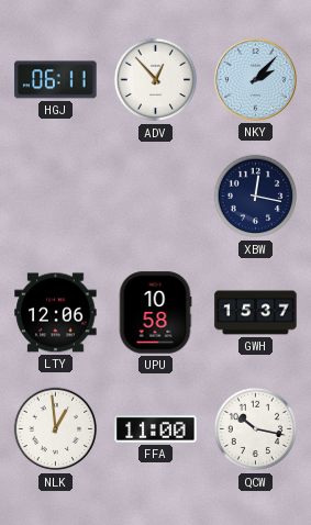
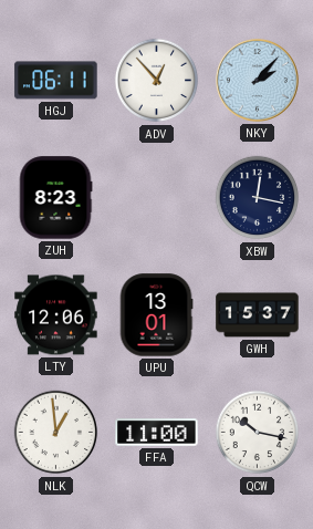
ZUH: none -> 8:23
UPU: 10:58 -> 13:01
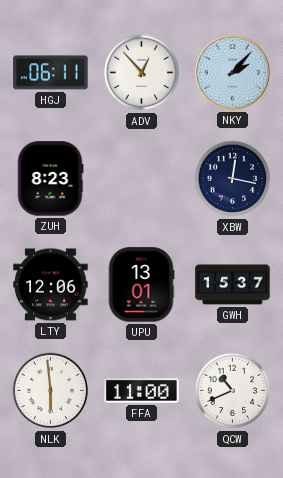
NLK: 12:59 -> 5:59
QCW: 10:17 -> 10:41
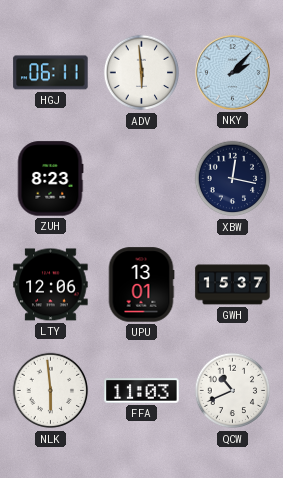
ADV: 12:53 -> 5:59
FFA: 11:00 -> 11:03
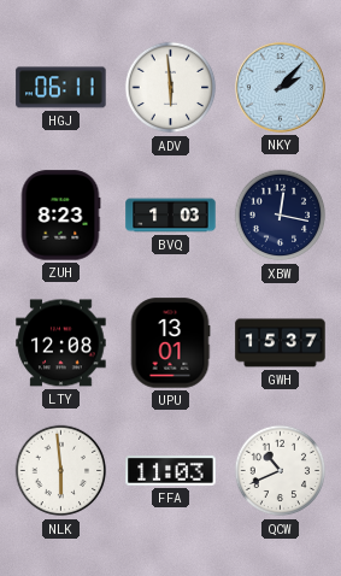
BVQ: none -> 1:03
LTY: 12:06 -> 12:08
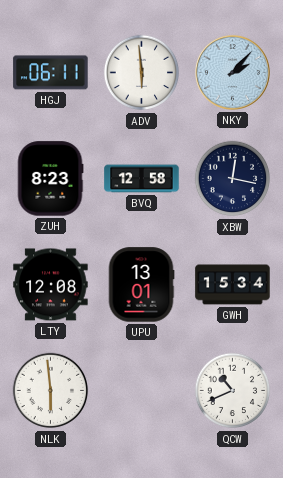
BVQ: 1:03 -> 12:58
GWH: 15:37 -> 15:34
FFA: 11:03 -> none
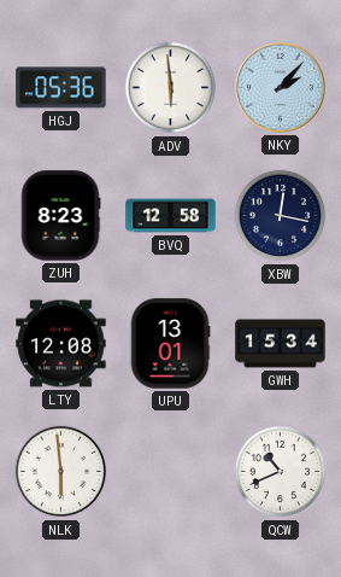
HGJ: 06:11 -> 05:36
